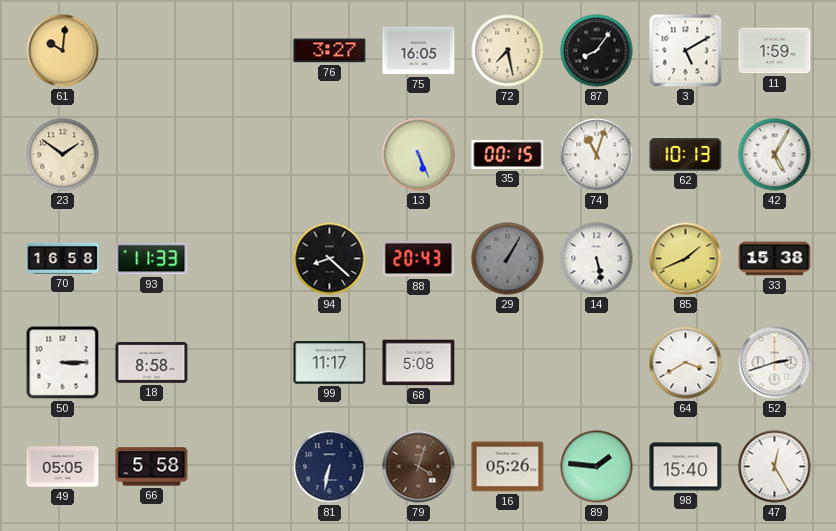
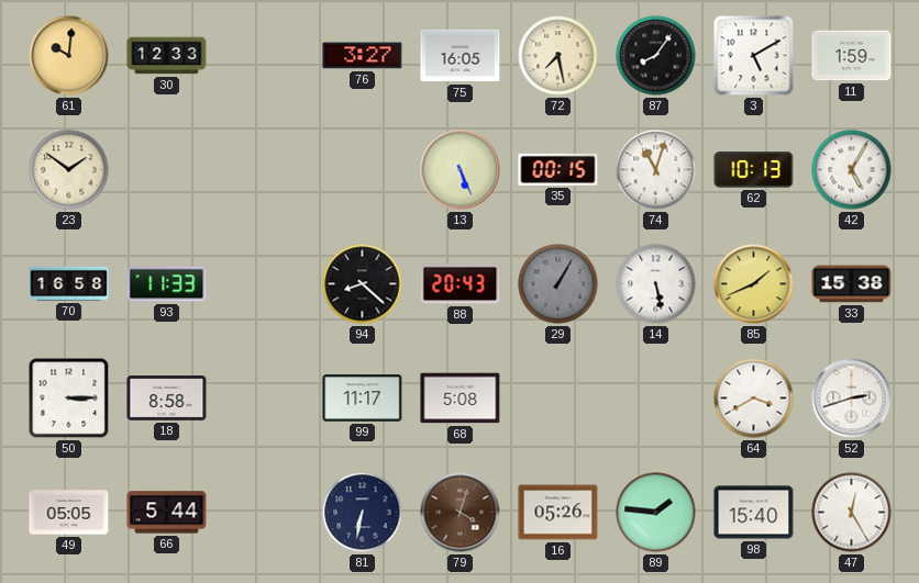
30: none -> 12:33
66: 5:58 -> 5:44
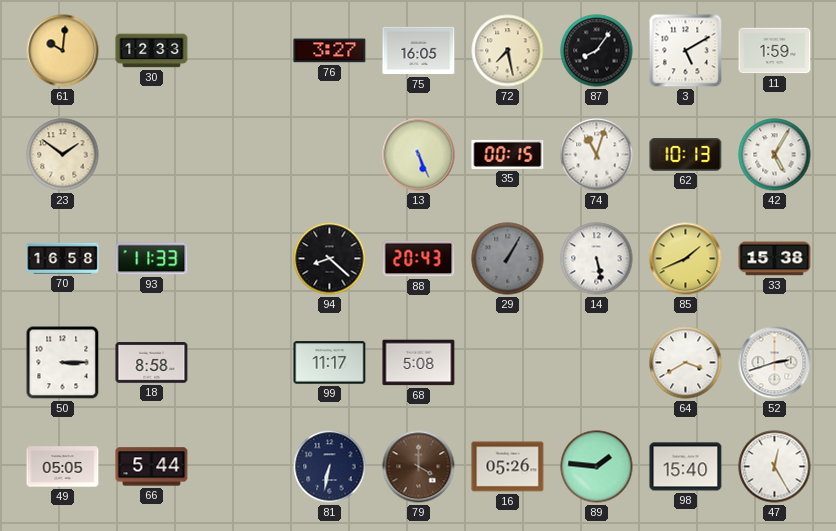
79: 4:03 -> 4:00
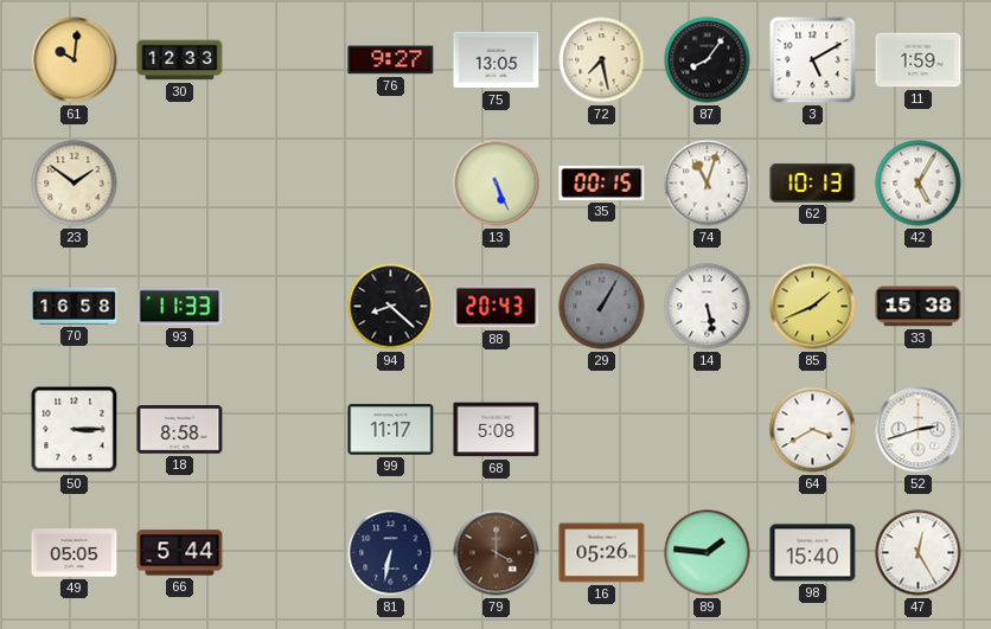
76: 3:27 -> 9:27
75: 16:05 -> 13:05
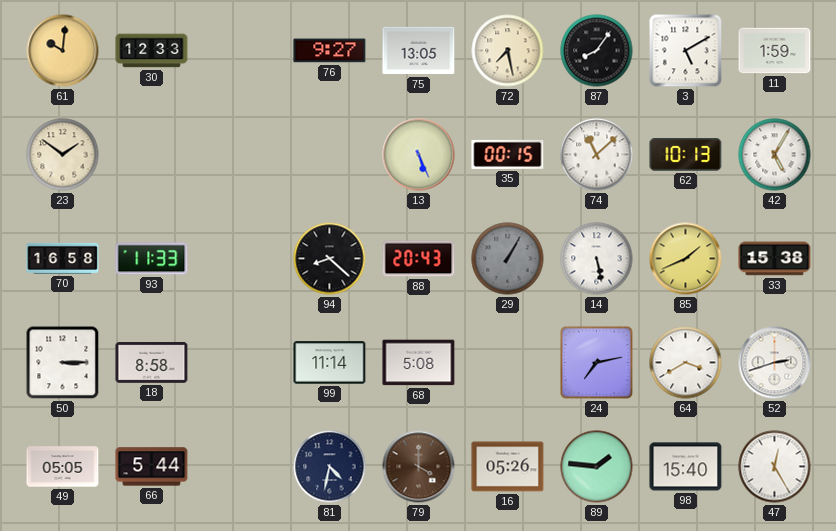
74: 11:03 -> 11:08
99: 11:17 -> 11:14
24: none -> 7:13
81: 6:32 -> 4:32
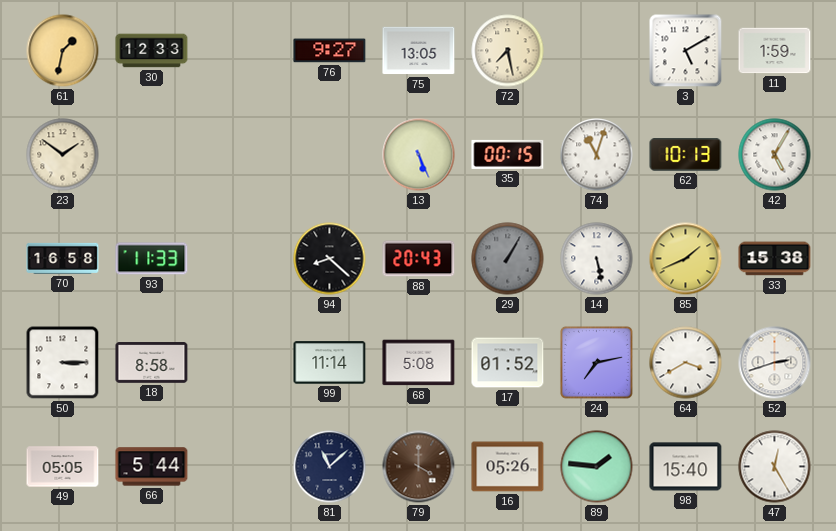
61: 10:01 -> 1:32
87: 8:06 -> none
74: 11:08 -> 11:03
17: none -> 01:52
81: 4:32 -> 11:08
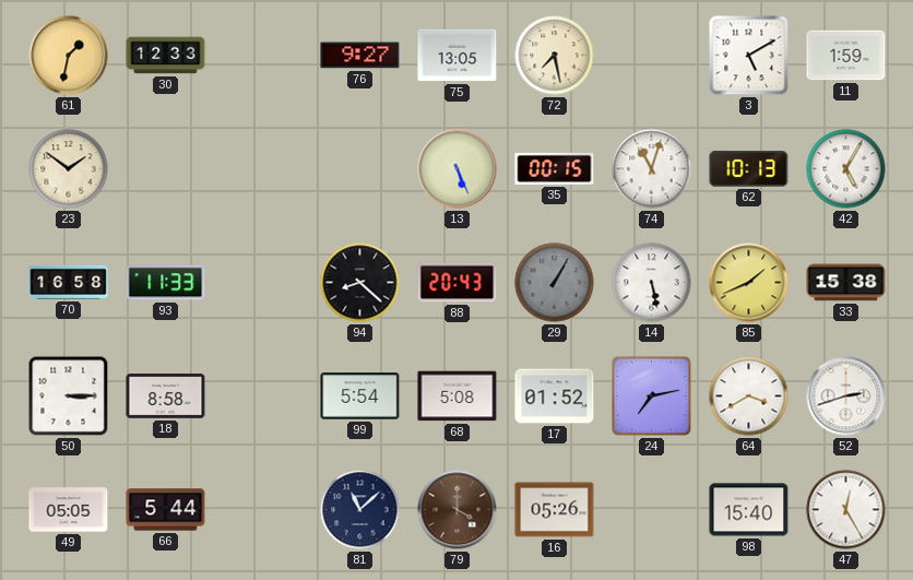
99: 11:14 -> 5:54
89: 1:46 -> none
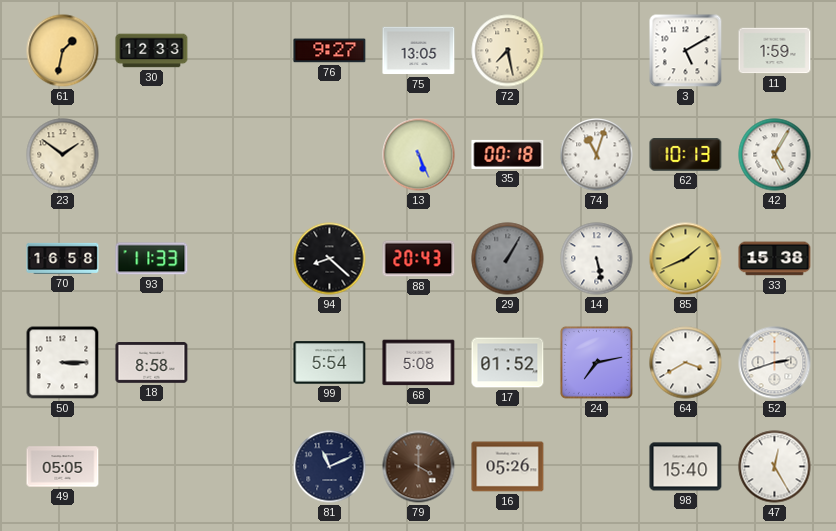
35: 00:15 -> 00:18
66: 5:44 -> none
81: 11:08 -> 11:11
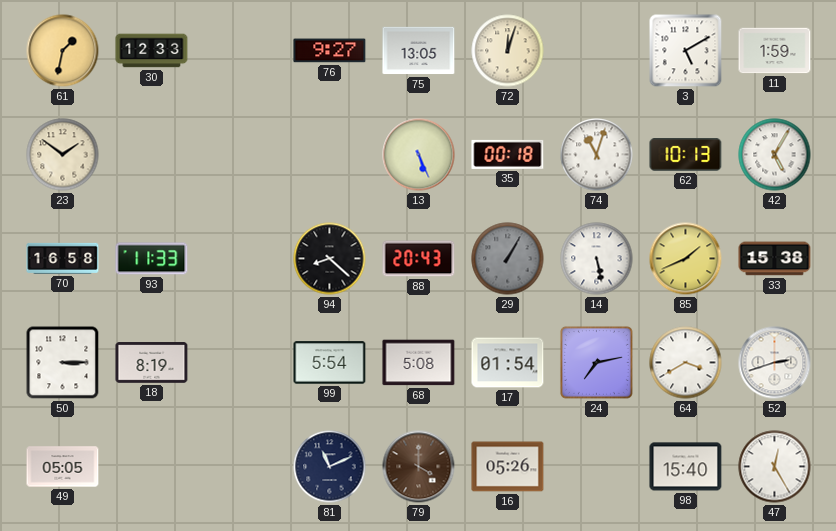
72: 7:28 -> 12:03
18: 8:58 -> 8:19
17: 01:52 -> 01:54
